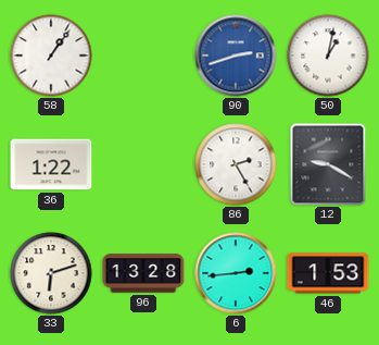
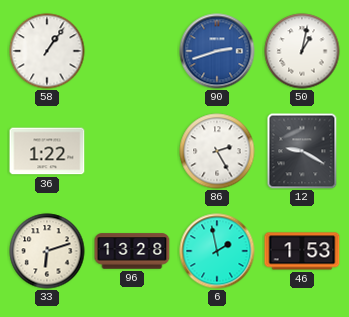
6: 2:44 -> 1:58
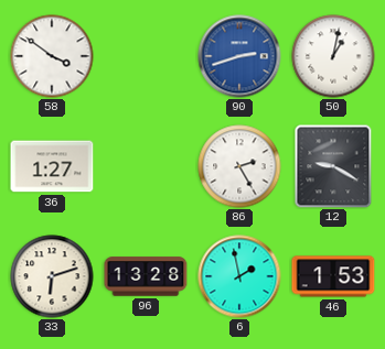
58: 1:06 -> 3:51
36: 1:22 -> 1:27
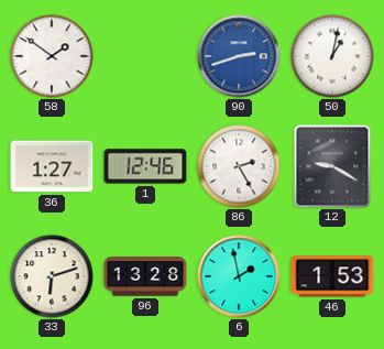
58: 3:51 -> 1:51
1: none -> 12:46
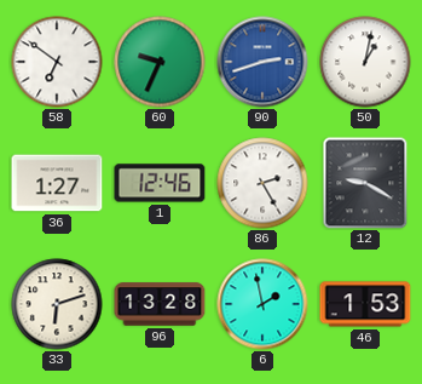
58: 1:51 -> 6:51
60: none -> 9:34
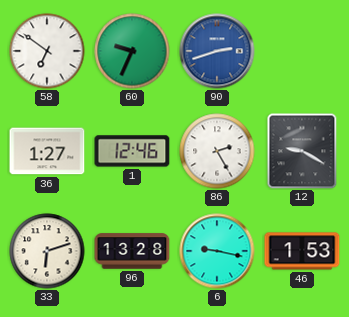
50: 1:02 -> none
6: 1:58 -> 9:17
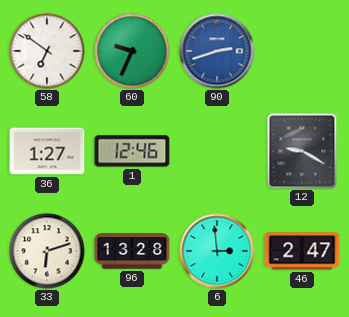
86: 2:25 -> none
6: 9:17 -> 2:59
46: 1:53 -> 2:47
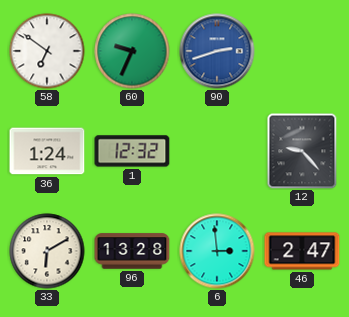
36: 1:27 -> 1:24
1: 12:46 -> 12:32
12: 9:20 -> 9:23
33: 6:12 -> 6:10
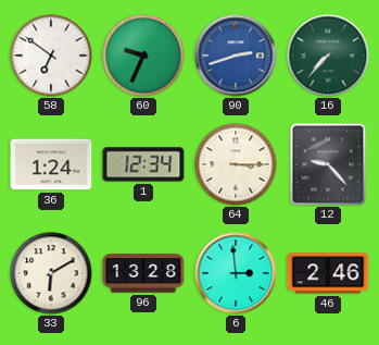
16: none -> 7:37
1: 12:32 -> 12:34
64: none -> 3:15
46: 2:47 -> 2:46
